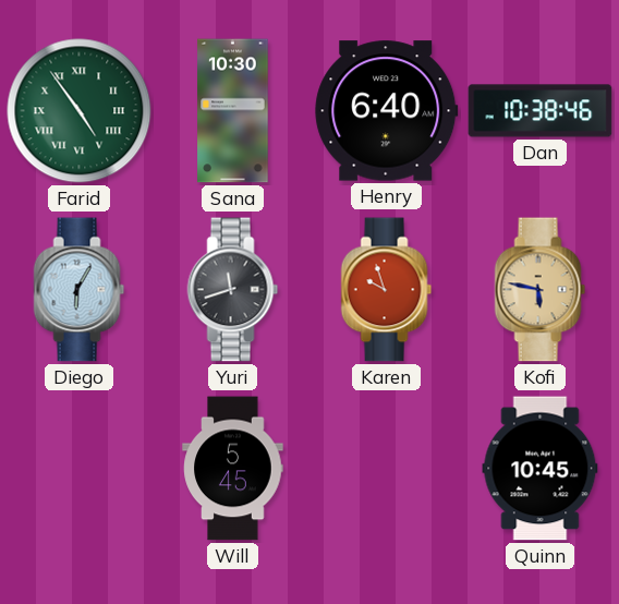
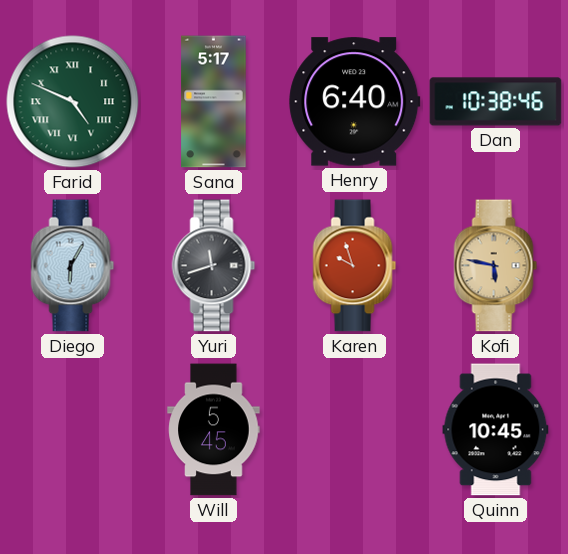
Farid: 4:54 -> 4:49
Sana: 10:30 -> 5:17
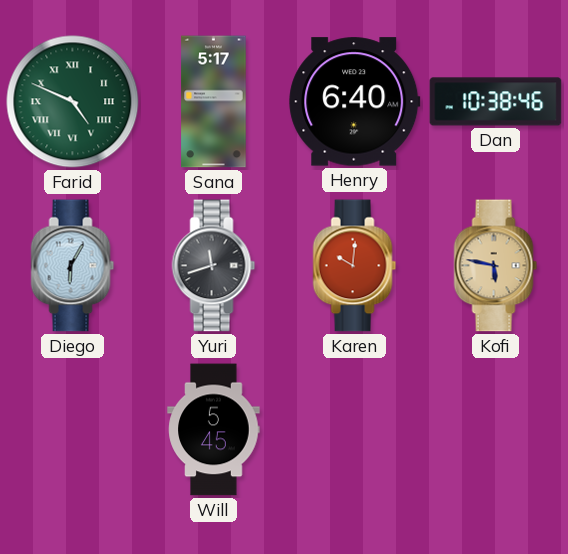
Karen: 9:57 -> 10:01
Quinn: 10:45 -> none
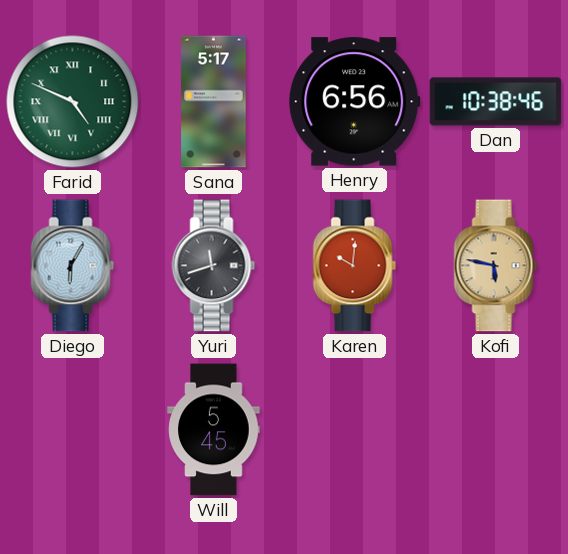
Henry: 6:40 -> 6:56
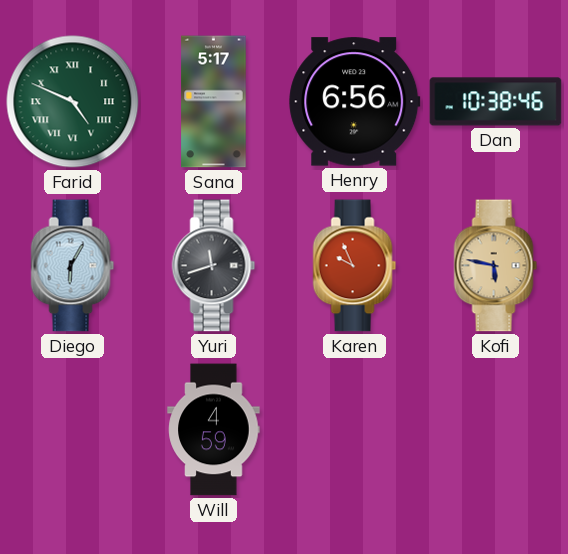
Karen: 10:01 -> 9:56
Will: 5:45 -> 4:59
